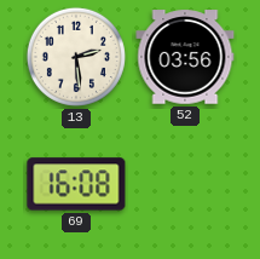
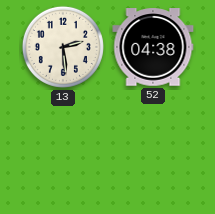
52: 03:56 -> 04:38
69: 16:08 -> none
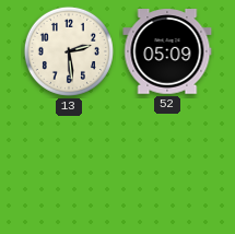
52: 04:38 -> 05:09
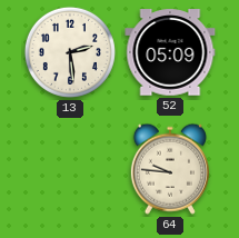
64: none -> 9:46
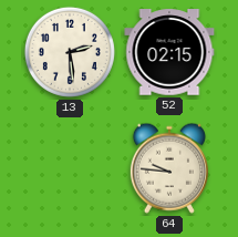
52: 05:09 -> 02:15
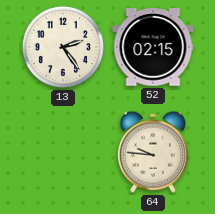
13: 2:29 -> 2:24
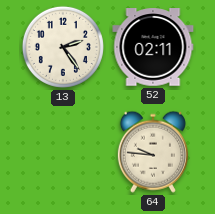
52: 02:15 -> 02:11
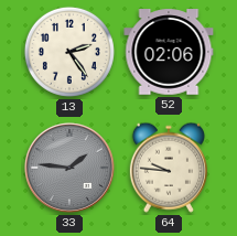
52: 02:11 -> 02:06
33: none -> 1:46
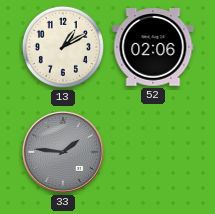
13: 2:24 -> 1:10
64: 9:46 -> none
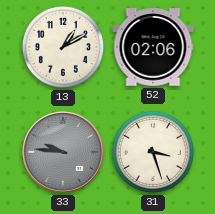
33: 1:46 -> 9:46
31: none -> 3:27
